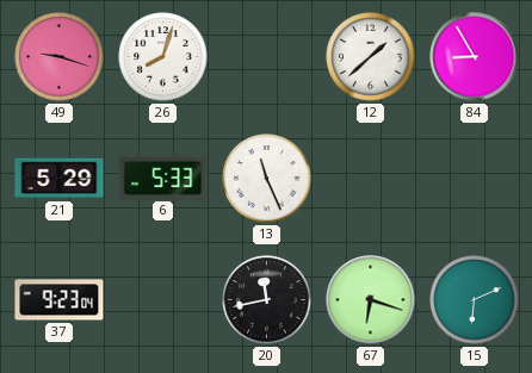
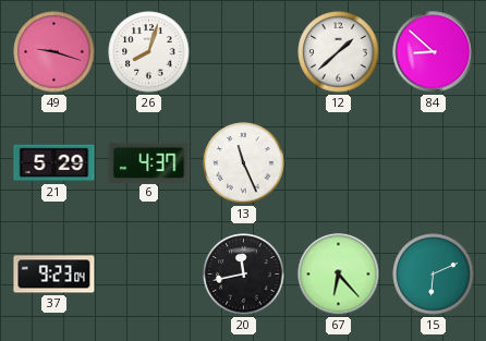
84: 8:55 -> 8:52
6: 5:33 -> 4:37
67: 6:18 -> 6:23
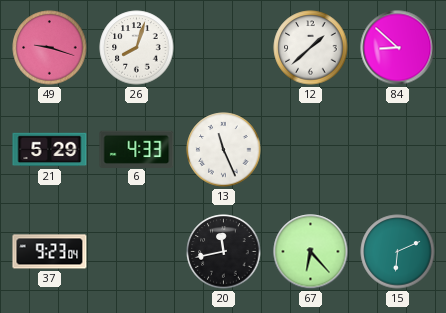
6: 4:37 -> 4:33
